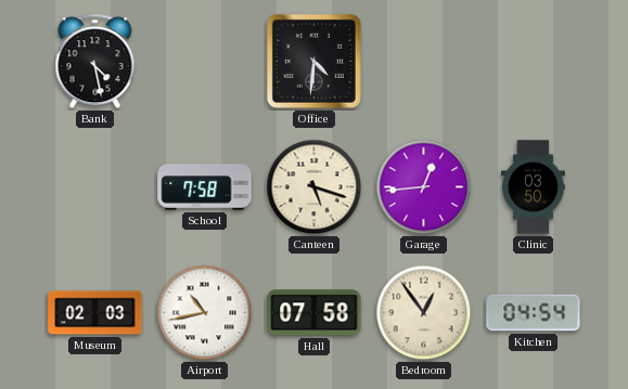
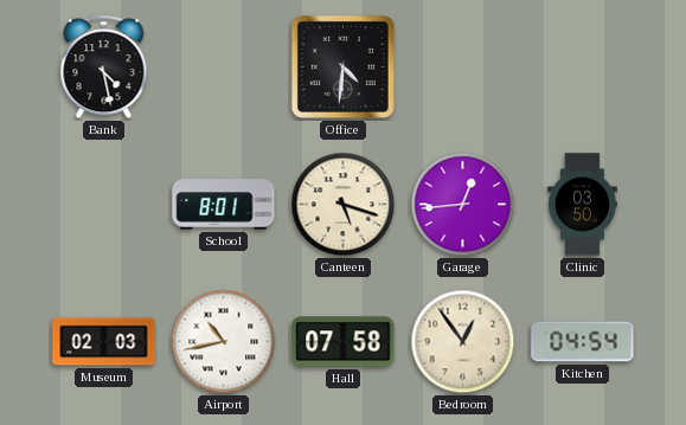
School: 7:58 -> 8:01
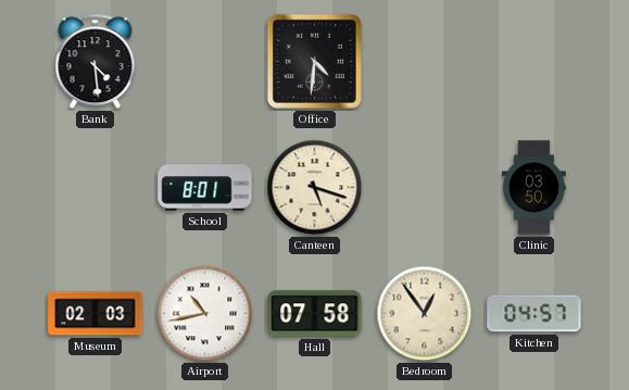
Bank: 4:28 -> 4:29
Garage: 12:44 -> none
Kitchen: 04:54 -> 04:57
